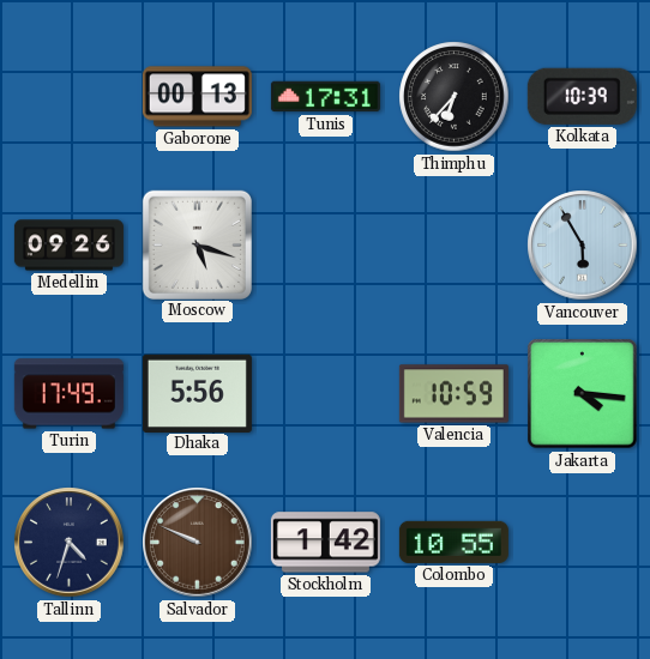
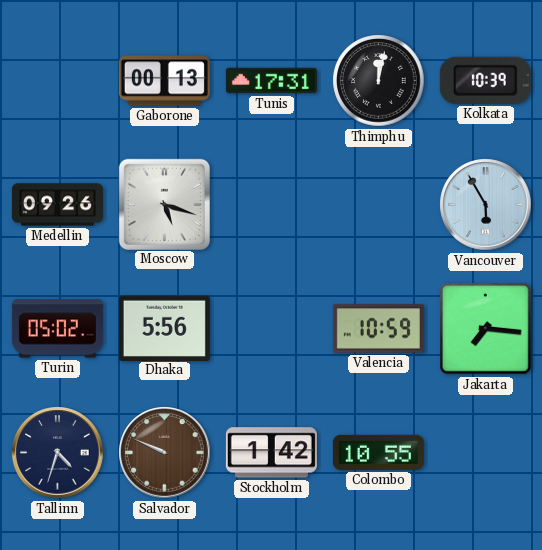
Thimphu: 6:37 -> 12:02
Turin: 17:49 -> 05:02
Jakarta: 4:16 -> 7:16
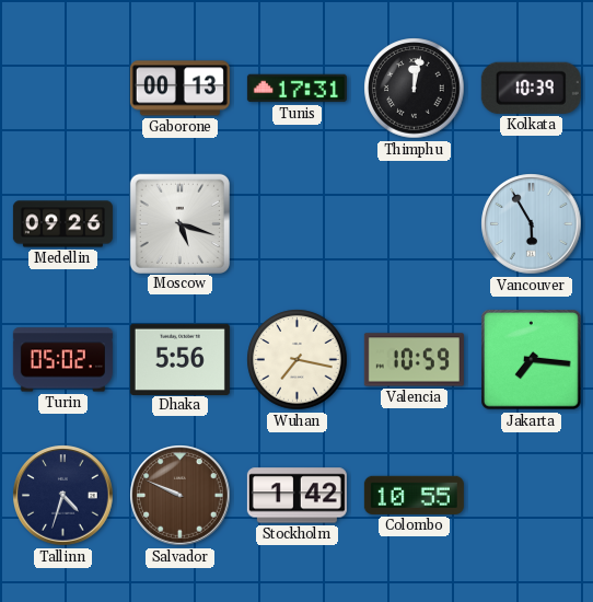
Wuhan: none -> 7:17
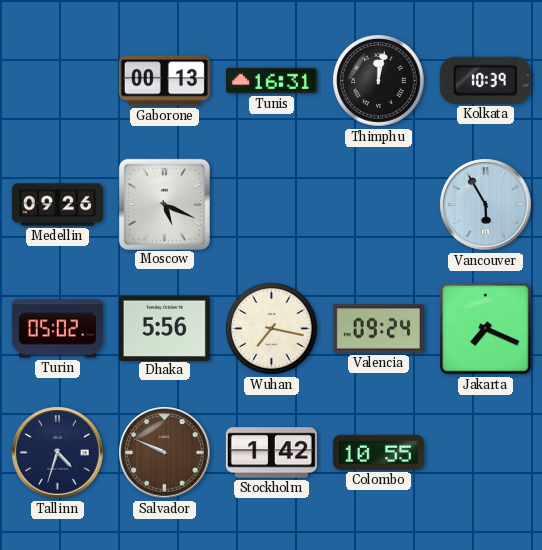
Tunis: 17:31 -> 16:31
Moscow: 5:18 -> 5:19
Valencia: 10:59 -> 09:24
Jakarta: 7:16 -> 7:19
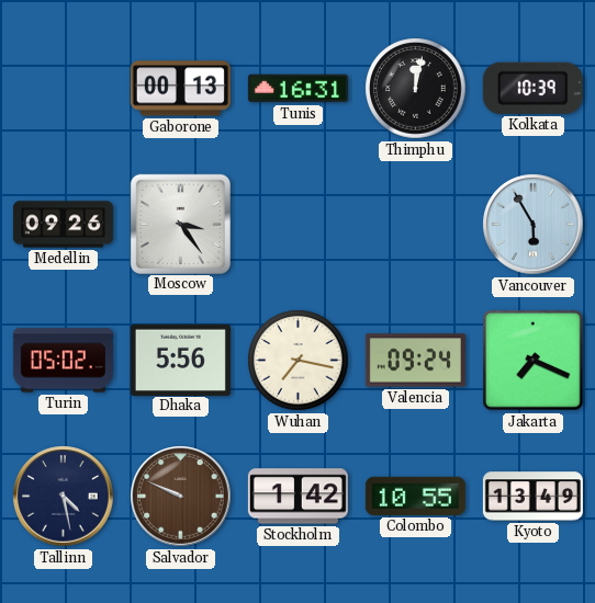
Moscow: 5:19 -> 3:24
Tallinn: 4:33 -> 4:28
Kyoto: none -> 13:49
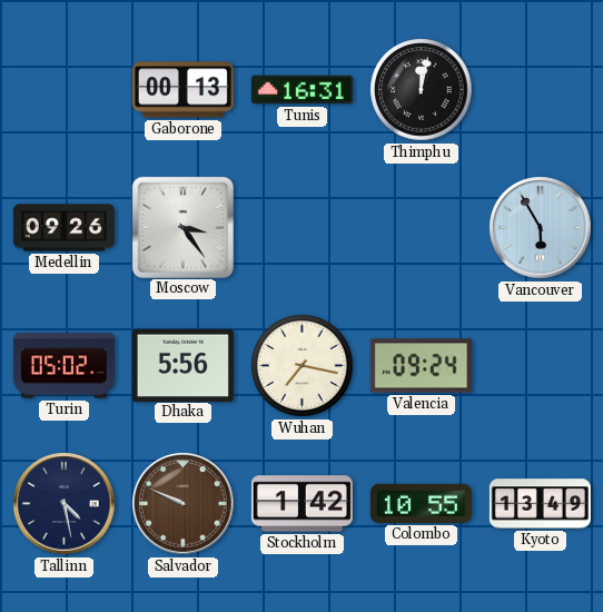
Kolkata: 10:39 -> none
Jakarta: 7:19 -> none
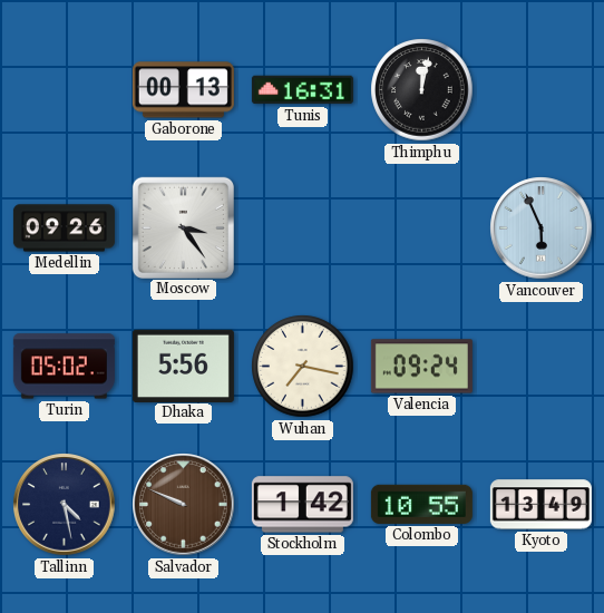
Vancouver: 5:55 -> 5:56
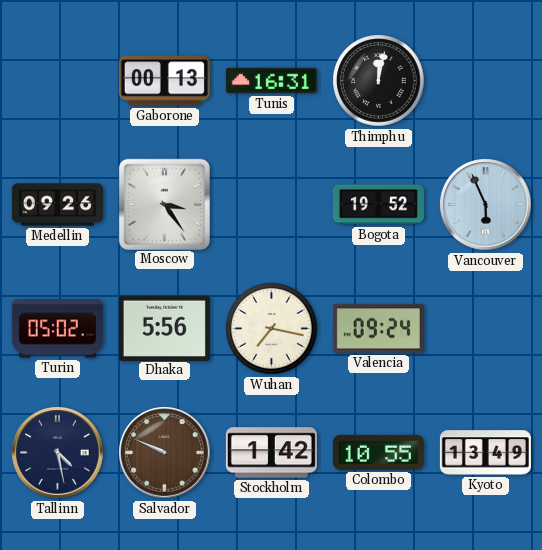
Bogota: none -> 19:52
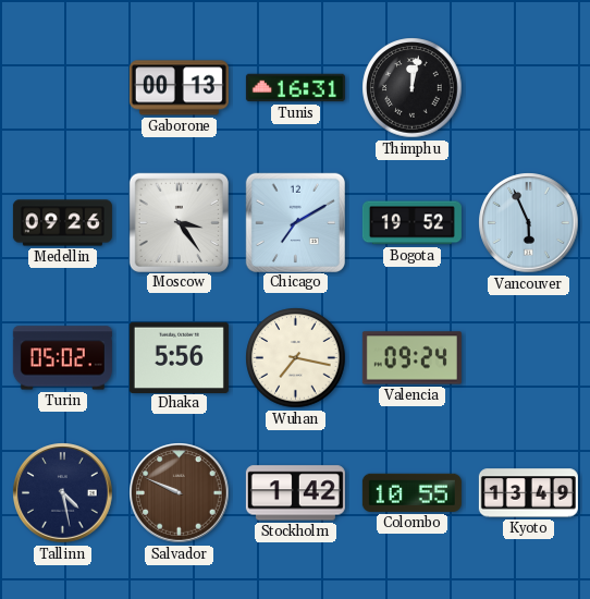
Chicago: none -> 7:10
